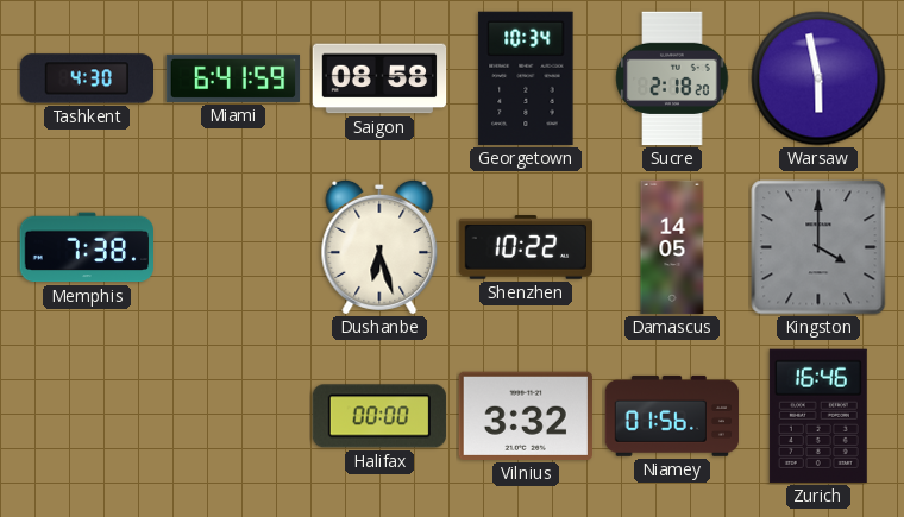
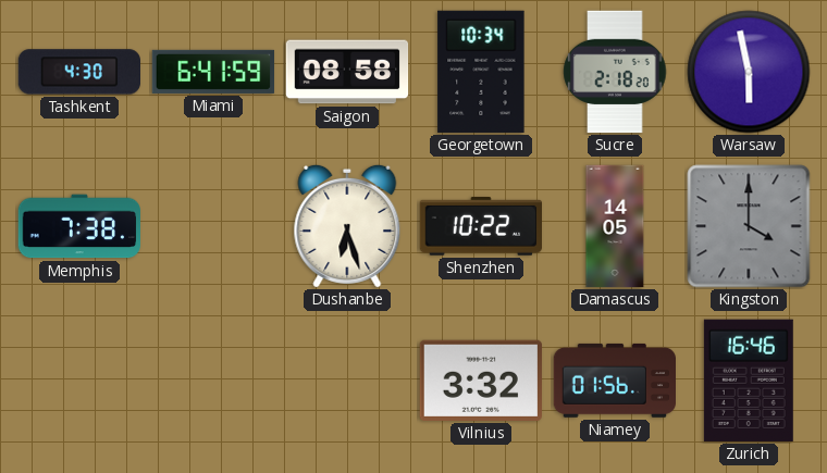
Halifax: 00:00 -> none
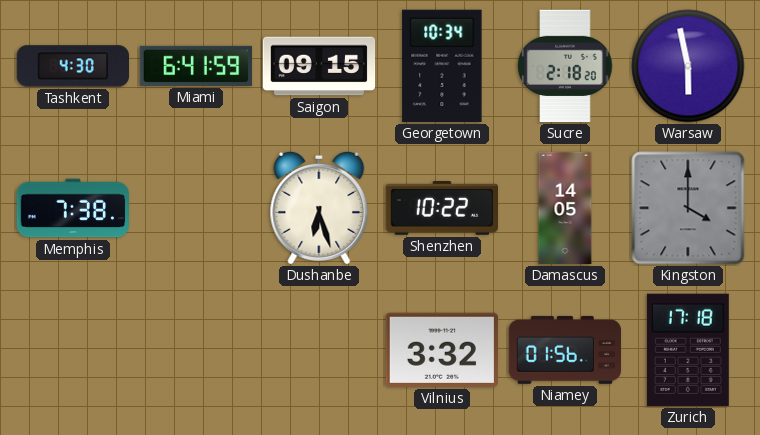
Saigon: 08:58 -> 09:15
Zurich: 16:46 -> 17:18
